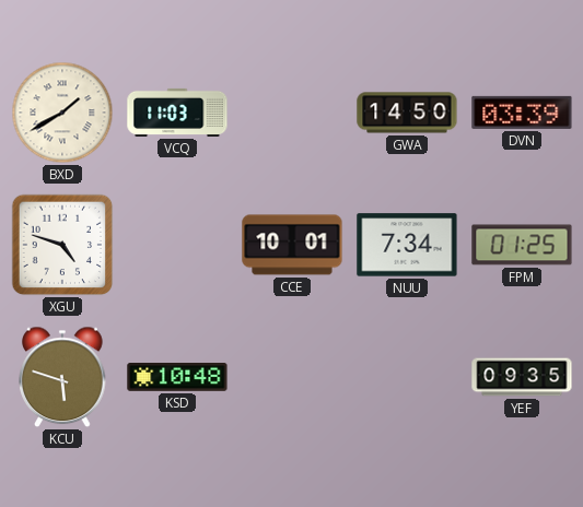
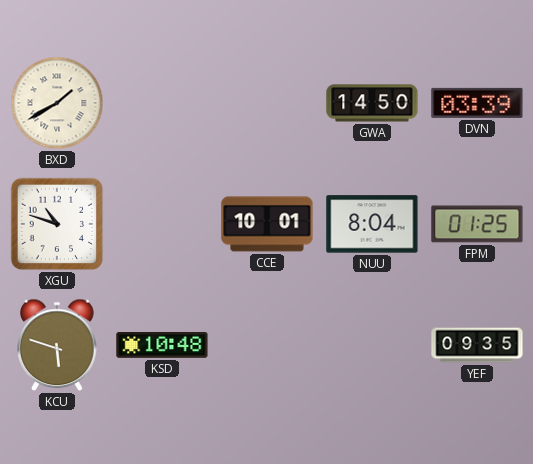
VCQ: 11:03 -> none
XGU: 4:48 -> 10:48
NUU: 7:34 -> 8:04
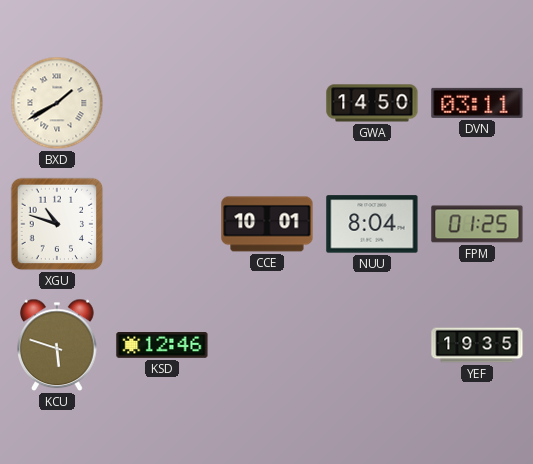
DVN: 03:39 -> 03:11
KSD: 10:48 -> 12:46
YEF: 09:35 -> 19:35
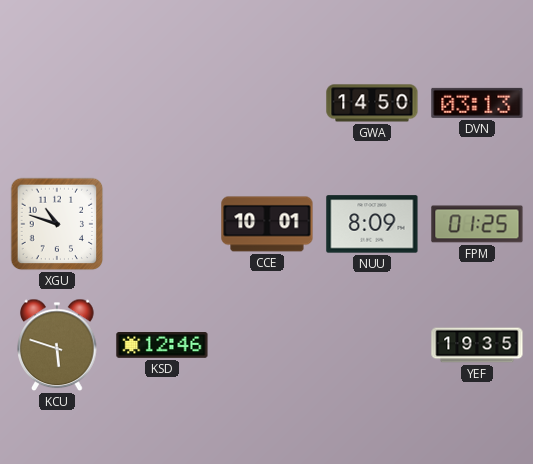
BXD: 1:40 -> none
DVN: 03:11 -> 03:13
NUU: 8:04 -> 8:09
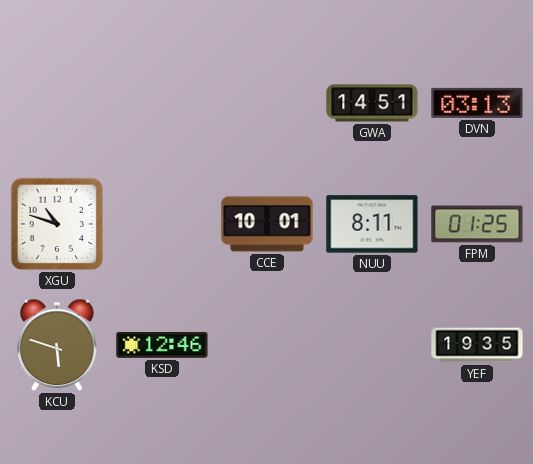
GWA: 14:50 -> 14:51
NUU: 8:09 -> 8:11
